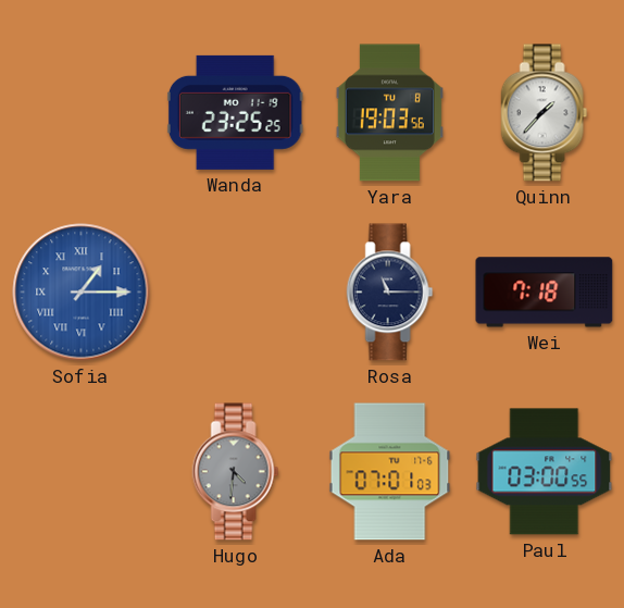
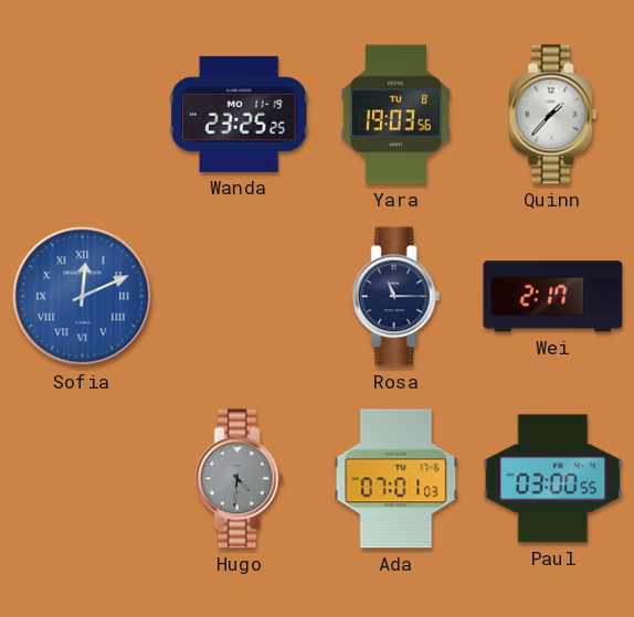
Sofia: 1:15 -> 12:11
Wei: 7:18 -> 2:17
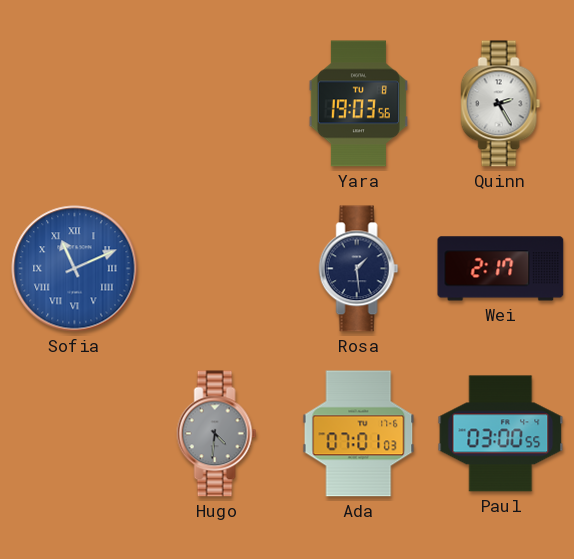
Wanda: 23:25 -> none
Quinn: 1:37 -> 2:25
Sofia: 12:11 -> 11:11
Rosa: 11:15 -> 1:29
